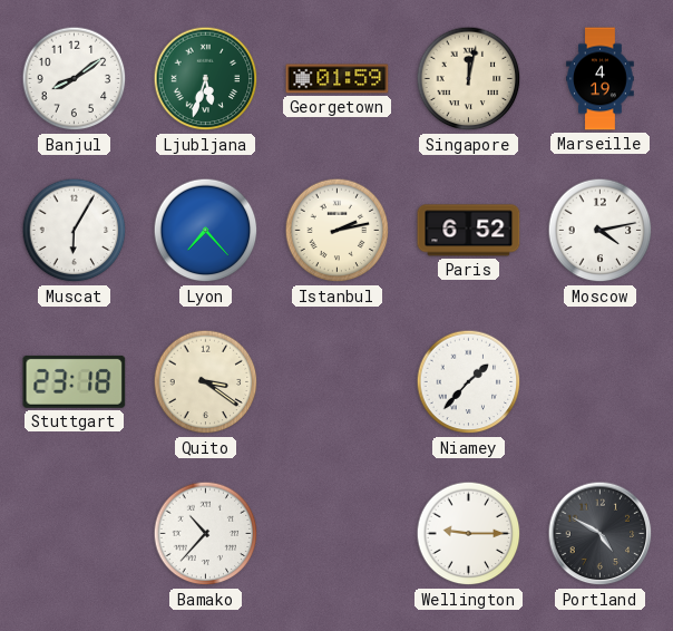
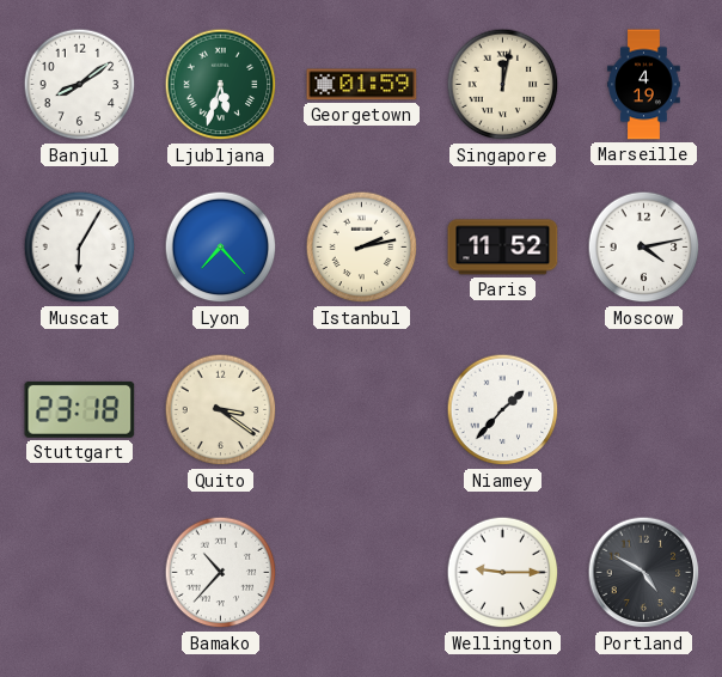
Paris: 6:52 -> 11:52
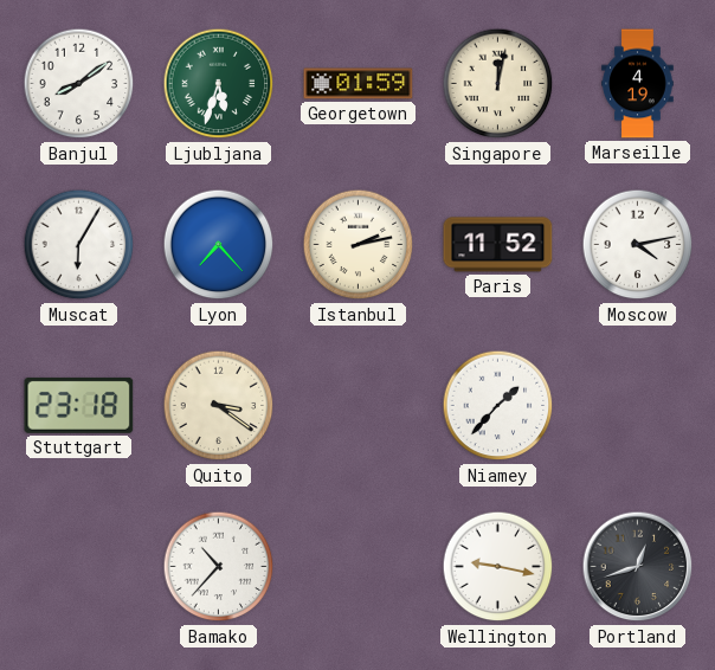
Wellington: 9:15 -> 9:17
Portland: 4:50 -> 12:42
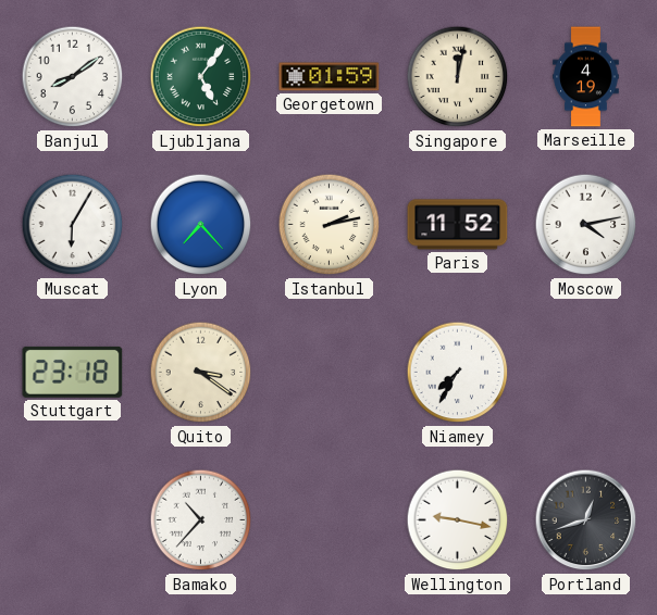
Ljubljana: 5:33 -> 5:06
Niamey: 1:37 -> 7:35
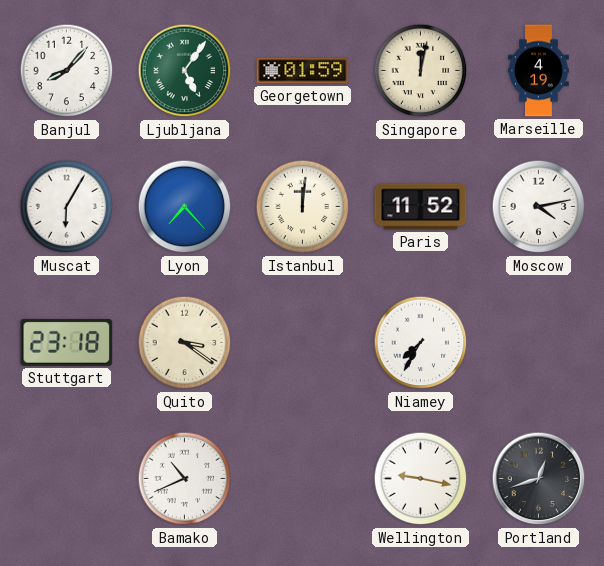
Banjul: 8:09 -> 8:07
Istanbul: 2:13 -> 12:01
Bamako: 10:37 -> 10:41
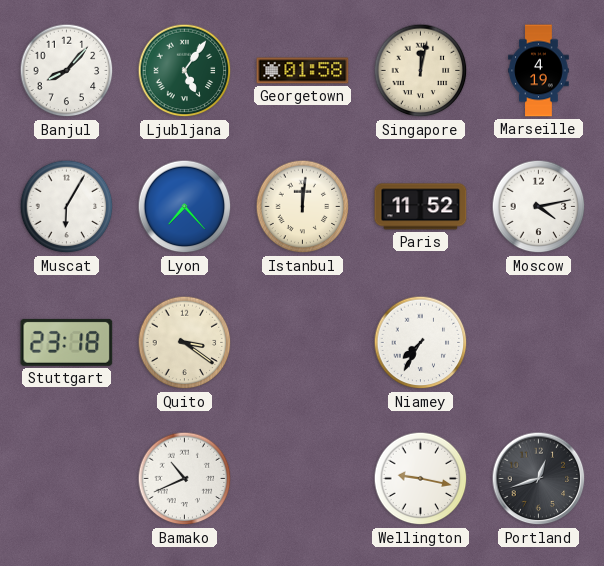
Georgetown: 01:59 -> 01:58
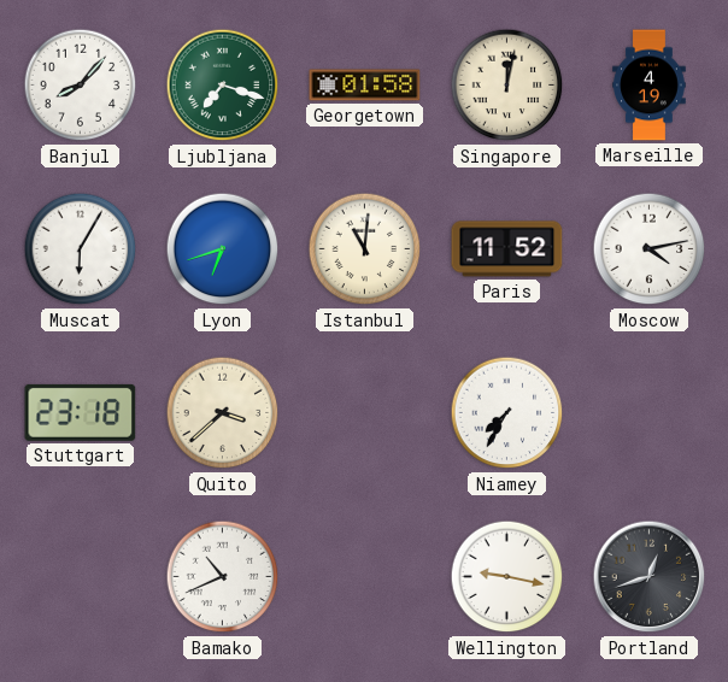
Ljubljana: 5:06 -> 7:18
Lyon: 7:23 -> 6:42
Istanbul: 12:01 -> 11:01
Quito: 3:21 -> 3:38
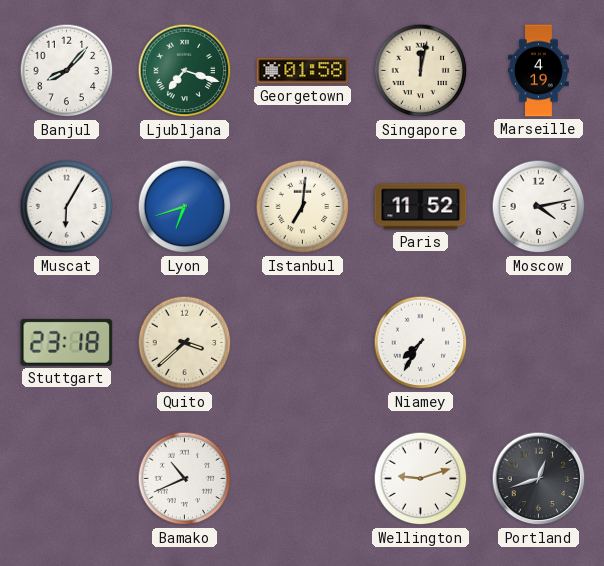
Istanbul: 11:01 -> 7:01
Wellington: 9:17 -> 9:12
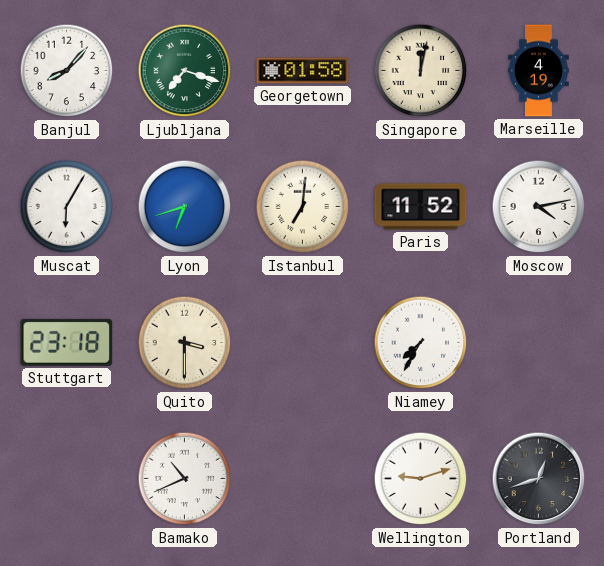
Quito: 3:38 -> 3:30
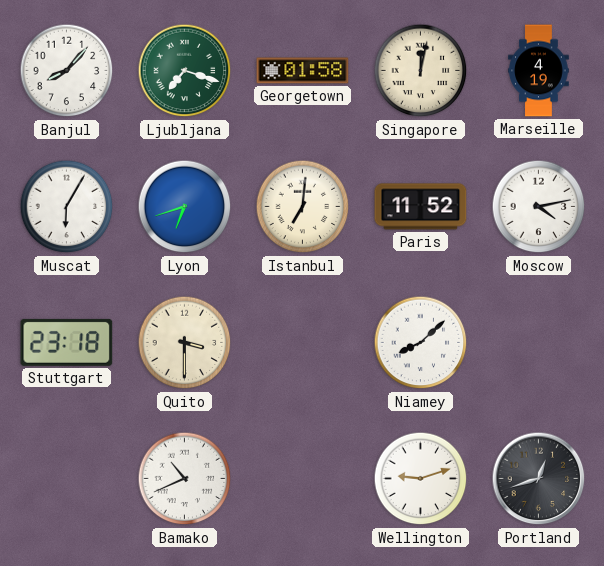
Niamey: 7:35 -> 8:08
